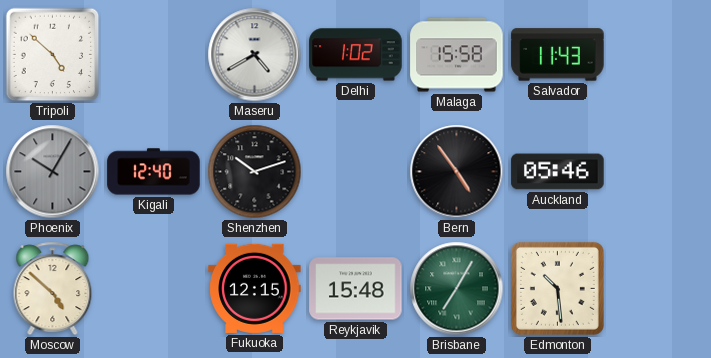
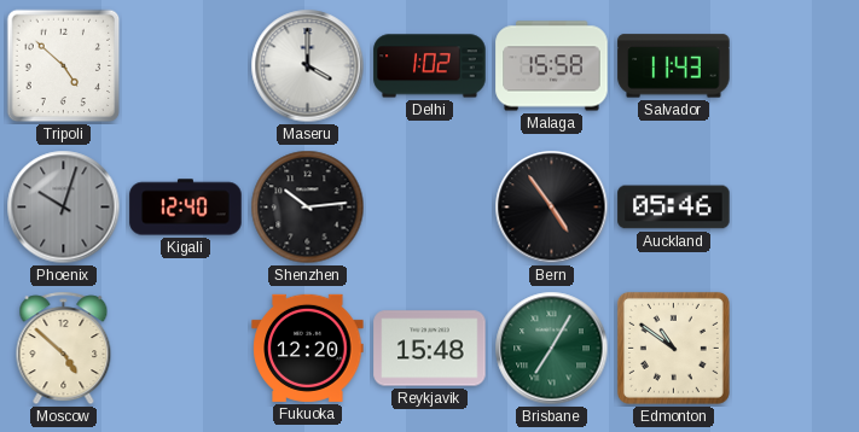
Maseru: 4:40 -> 4:00
Phoenix: 10:05 -> 10:03
Shenzhen: 10:12 -> 10:14
Fukuoka: 12:15 -> 12:20
Edmonton: 10:29 -> 10:51
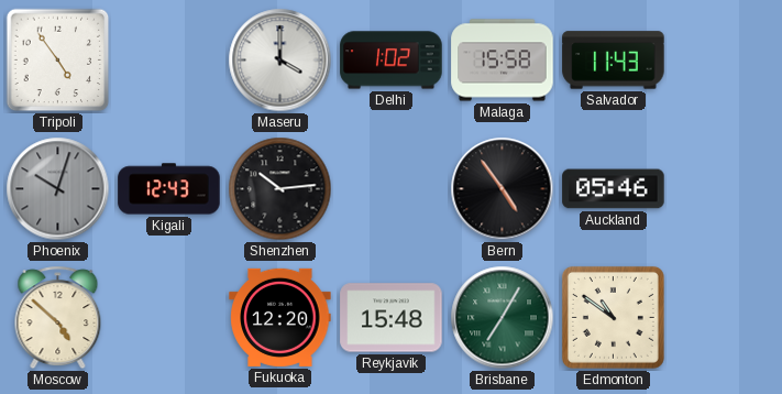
Tripoli: 4:52 -> 4:54
Kigali: 12:40 -> 12:43
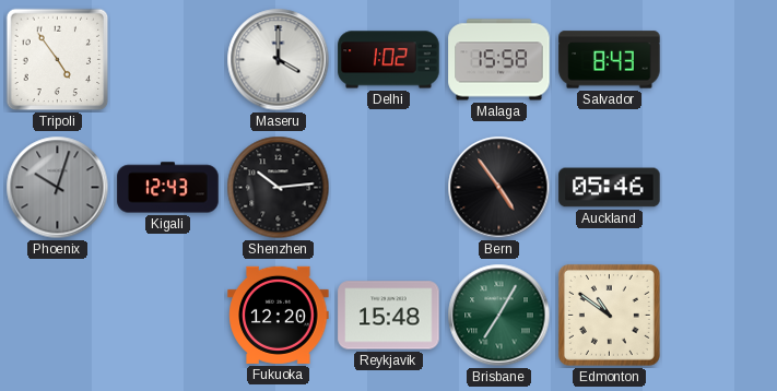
Salvador: 11:43 -> 8:43
Moscow: 4:52 -> none
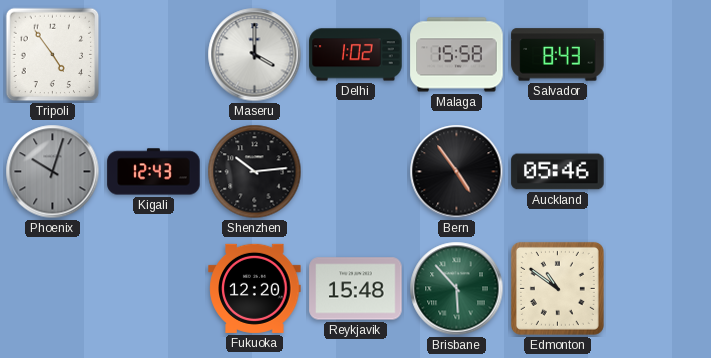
Brisbane: 7:05 -> 5:53
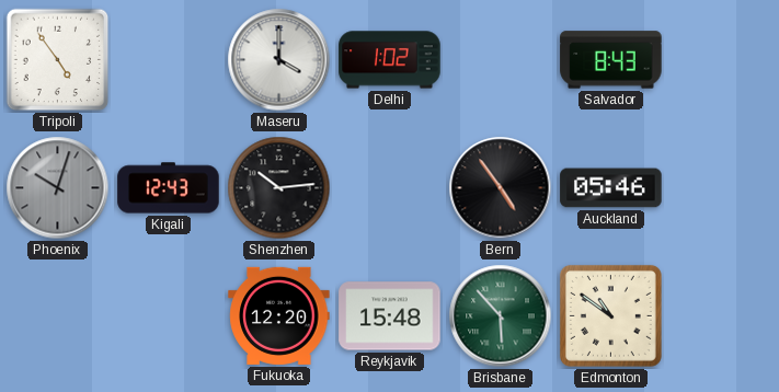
Malaga: 15:58 -> none
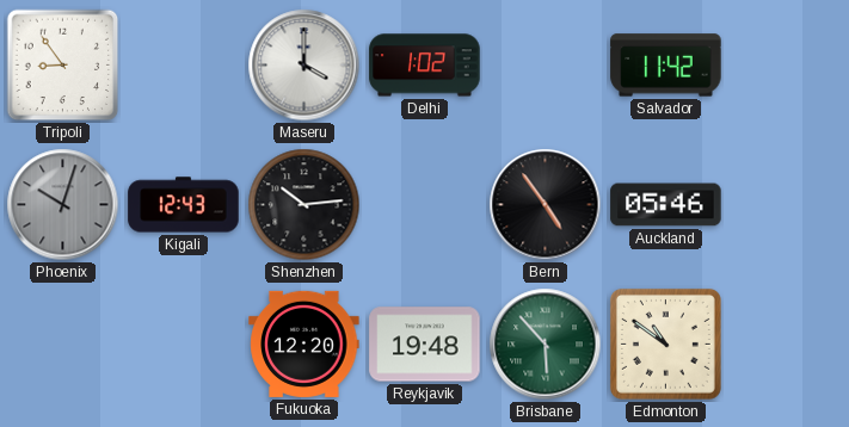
Tripoli: 4:54 -> 8:54
Salvador: 8:43 -> 11:42
Reykjavik: 15:48 -> 19:48
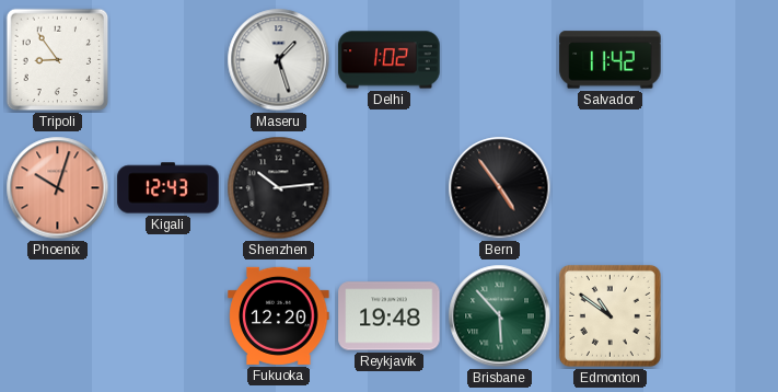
Maseru: 4:00 -> 1:27
Phoenix dial: grey -> salmon
Auckland: 05:46 -> none
